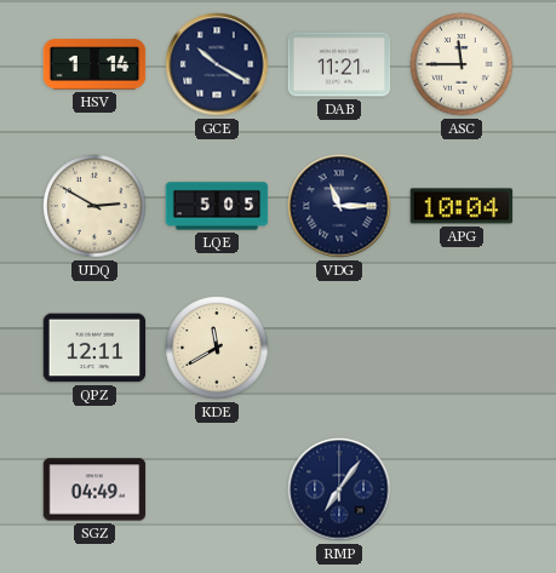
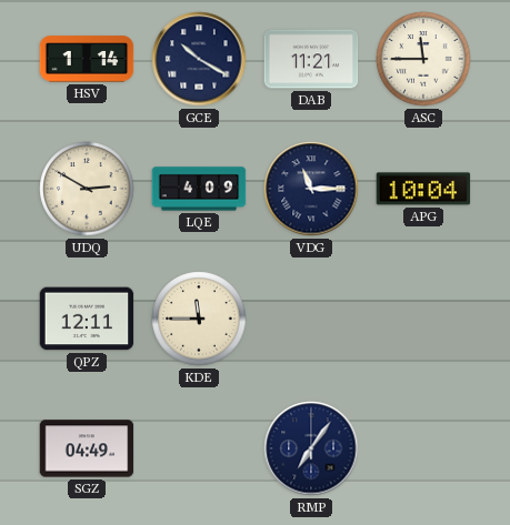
LQE: 5:05 -> 4:09
KDE: 11:40 -> 11:45
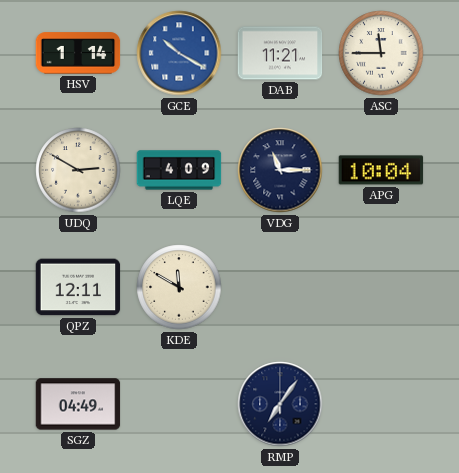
GCE dial: navy -> blue
KDE: 11:45 -> 11:50
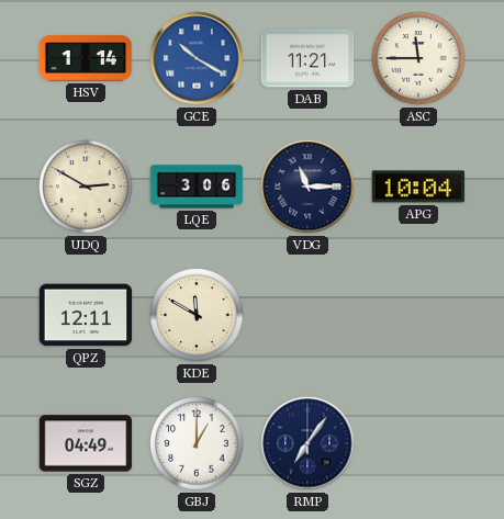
LQE: 4:09 -> 3:06
GBJ: none -> 1:00
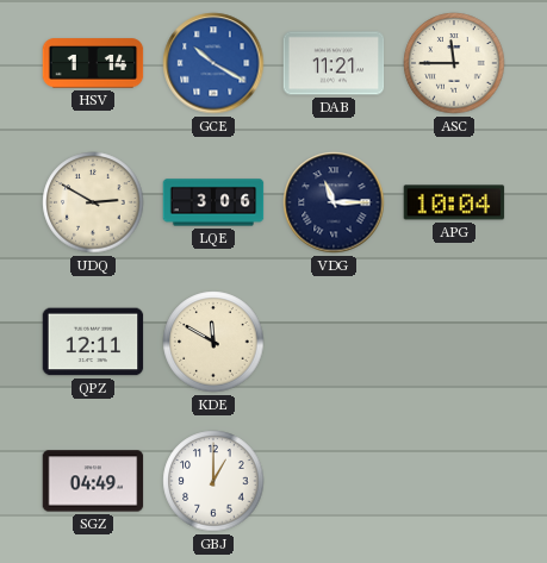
RMP: 7:06 -> none
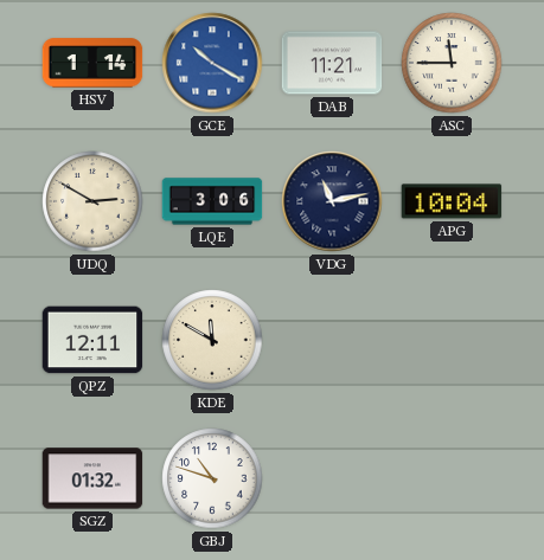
VDG: 11:15 -> 11:13
SGZ: 04:49 -> 01:32
GBJ: 1:00 -> 10:48
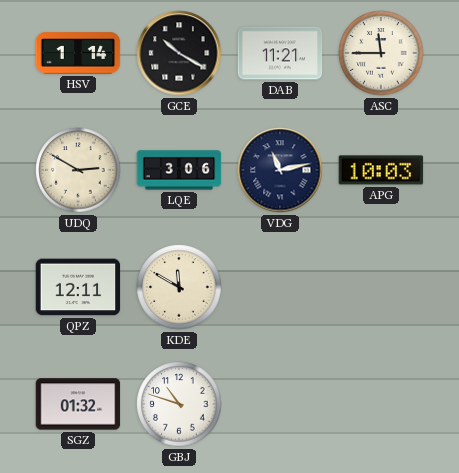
GCE dial: blue -> black
APG: 10:04 -> 10:03
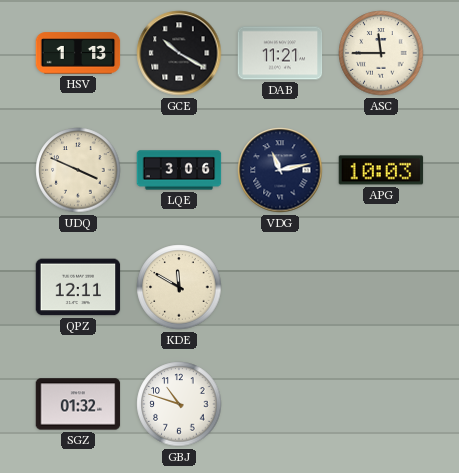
HSV: 1:14 -> 1:13
UDQ: 2:50 -> 3:49
